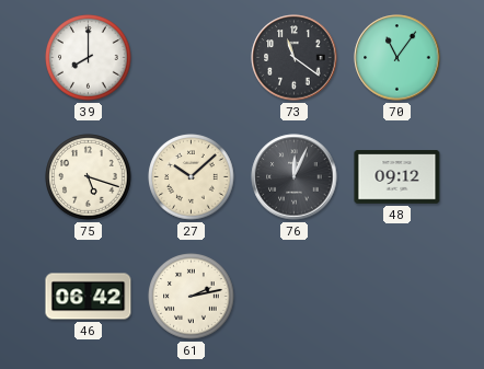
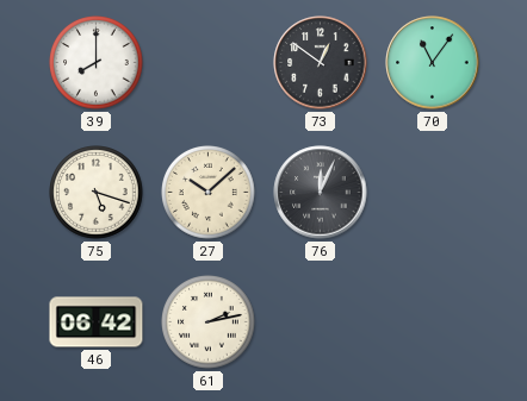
73: 11:21 -> 12:51
48: 09:12 -> none
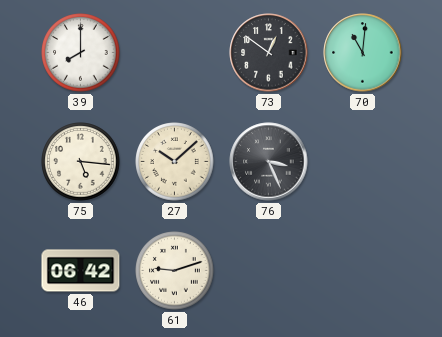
70: 11:06 -> 11:01
75: 5:18 -> 5:16
76: 12:04 -> 3:26
61: 2:13 -> 9:12
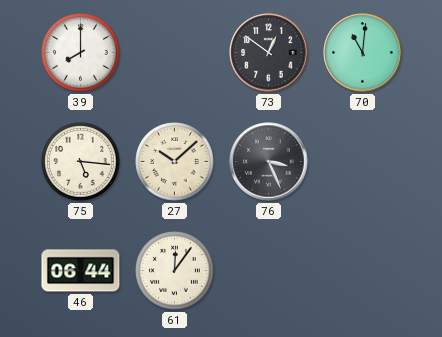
46: 06:42 -> 06:44
61: 9:12 -> 12:06
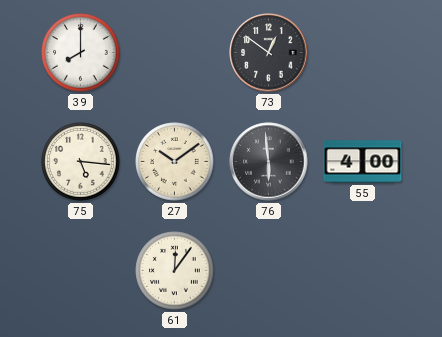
70: 11:01 -> none
27: 10:08 -> 10:09
76: 3:26 -> 5:59
55: none -> 4:00
46: 06:44 -> none
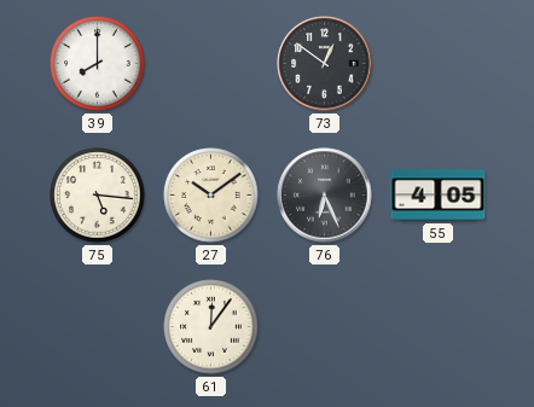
76: 5:59 -> 6:26
55: 4:00 -> 4:05
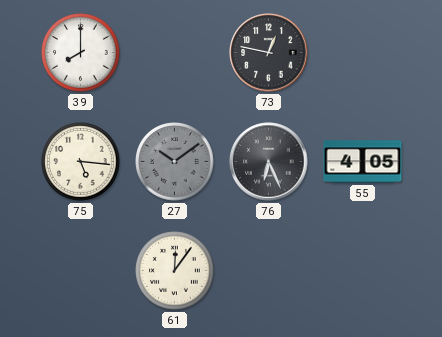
73: 12:51 -> 12:47
27 dial: cream -> grey
